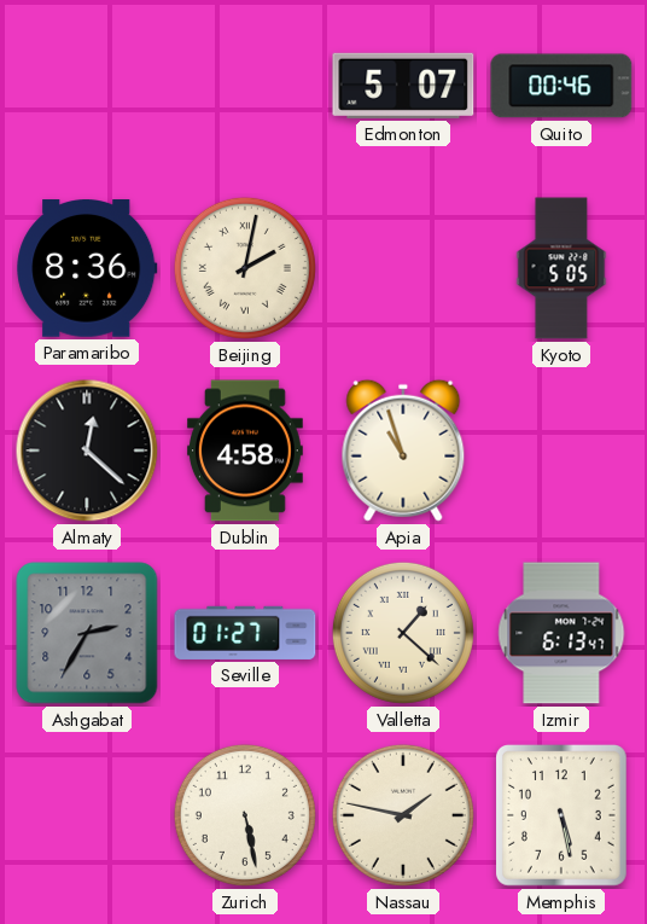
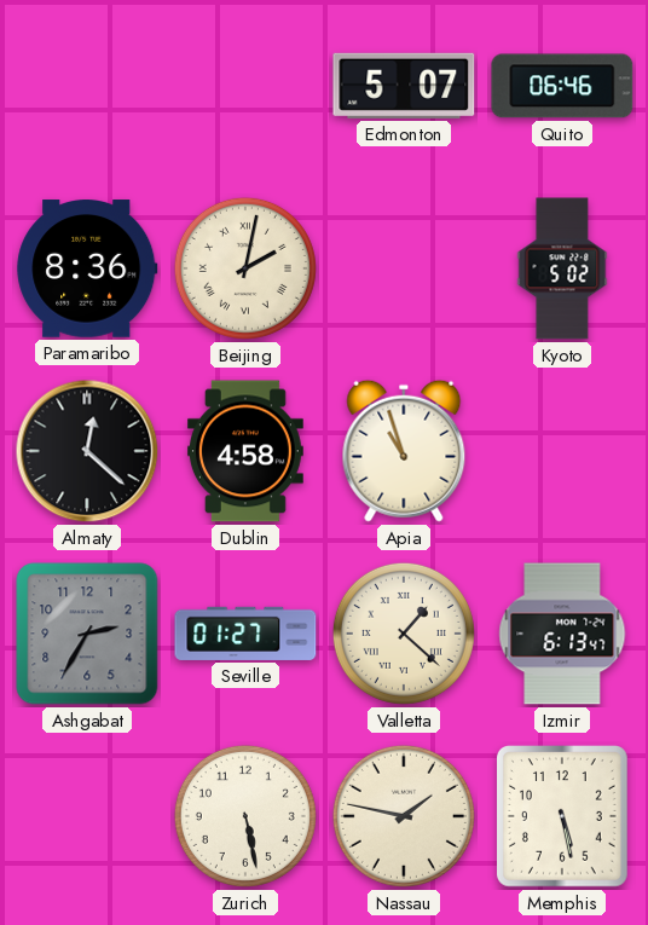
Quito: 00:46 -> 06:46
Kyoto: 5:05 -> 5:02
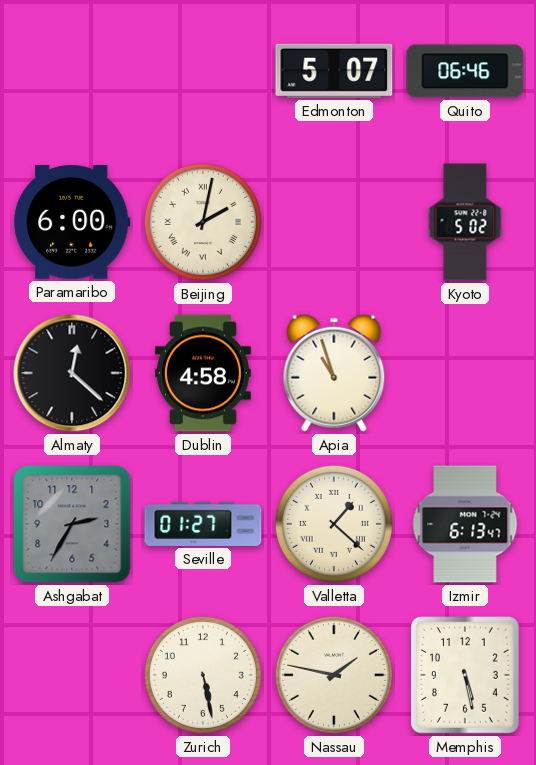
Paramaribo: 8:36 -> 6:00
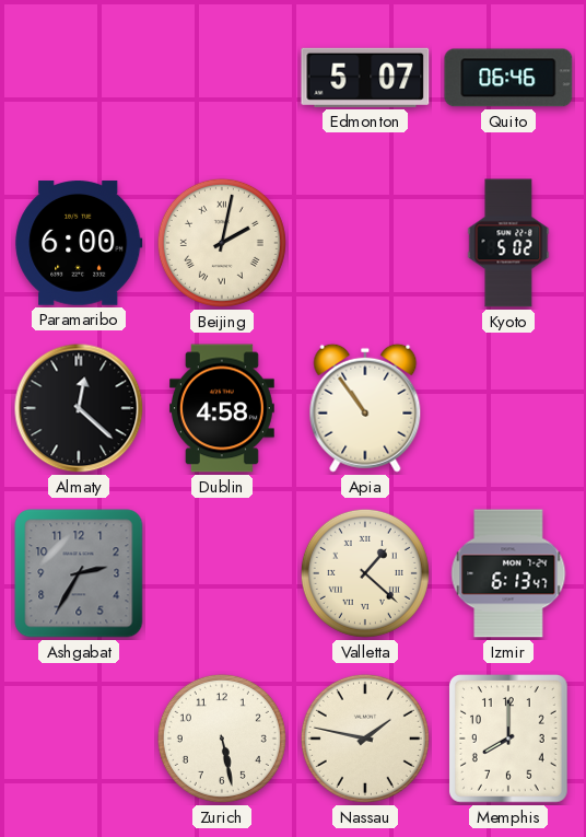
Apia: 10:57 -> 10:54
Seville: 01:27 -> none
Memphis: 5:28 -> 8:00
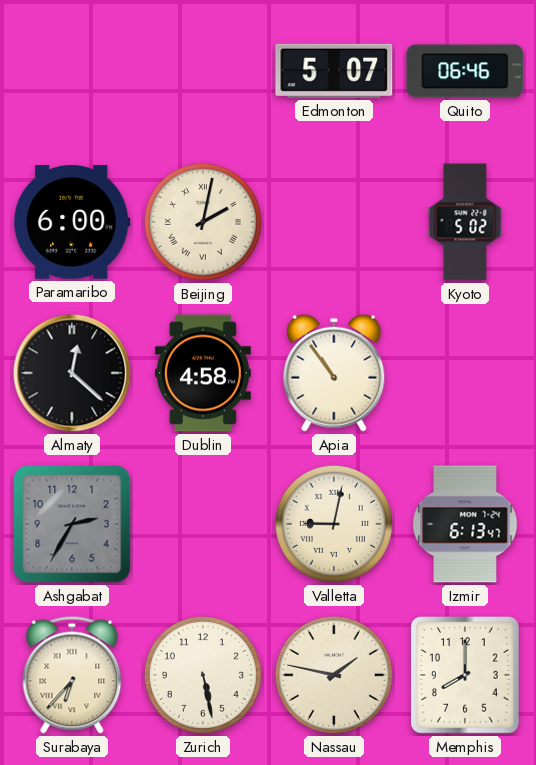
Valletta: 1:22 -> 9:02
Surabaya: none -> 6:37
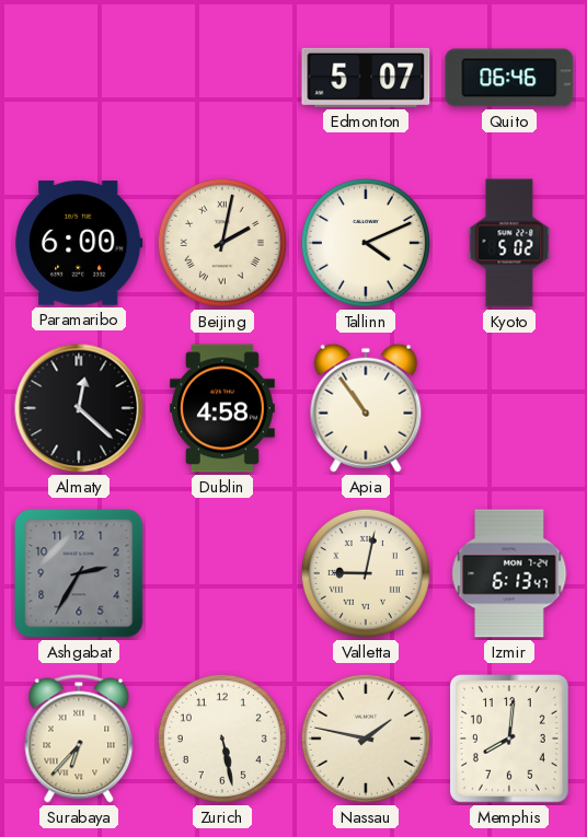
Tallinn: none -> 4:11
Memphis: 8:00 -> 8:01
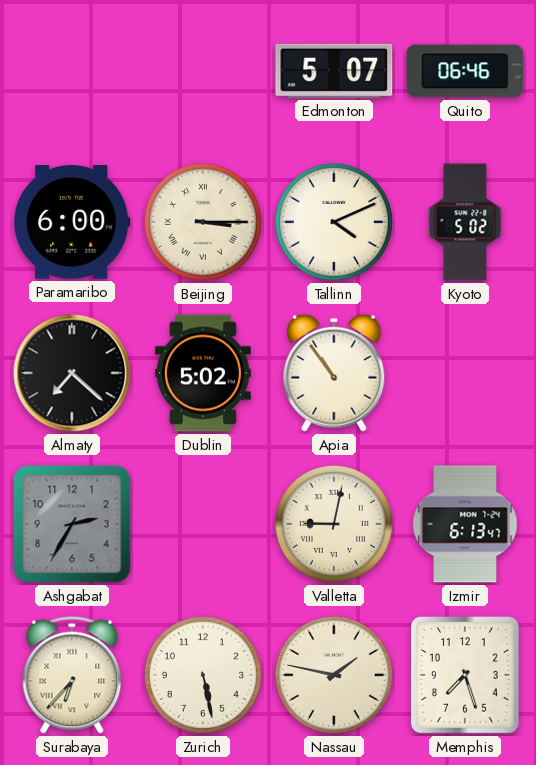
Beijing: 2:02 -> 3:15
Almaty: 12:22 -> 7:22
Dublin: 4:58 -> 5:02
Memphis: 8:01 -> 7:27
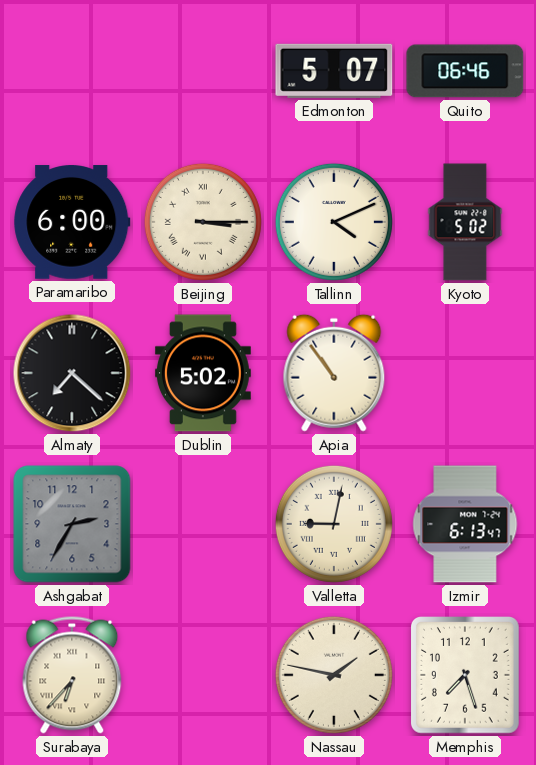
Zurich: 5:28 -> none
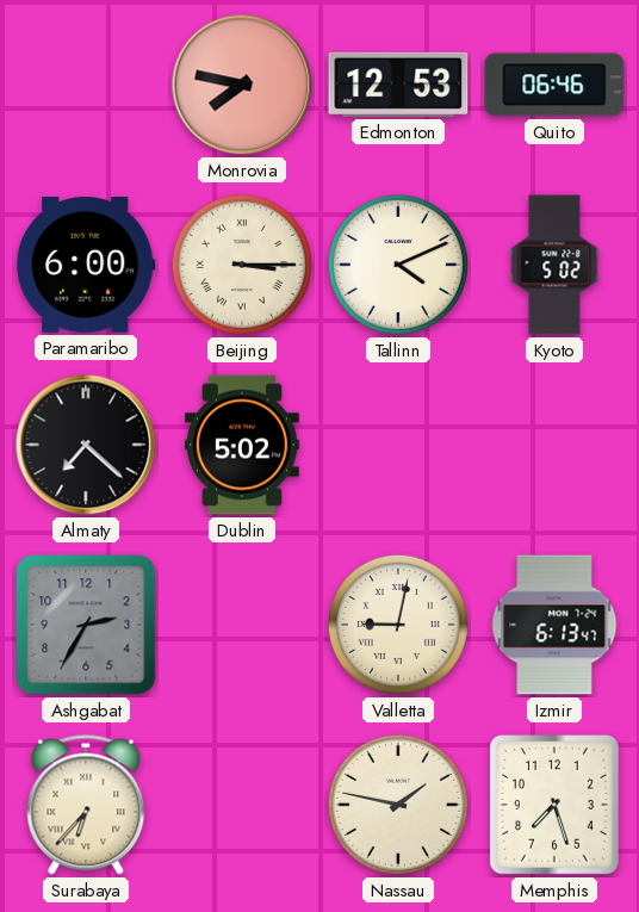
Monrovia: none -> 7:47
Edmonton: 5:07 -> 12:53
Apia: 10:54 -> none
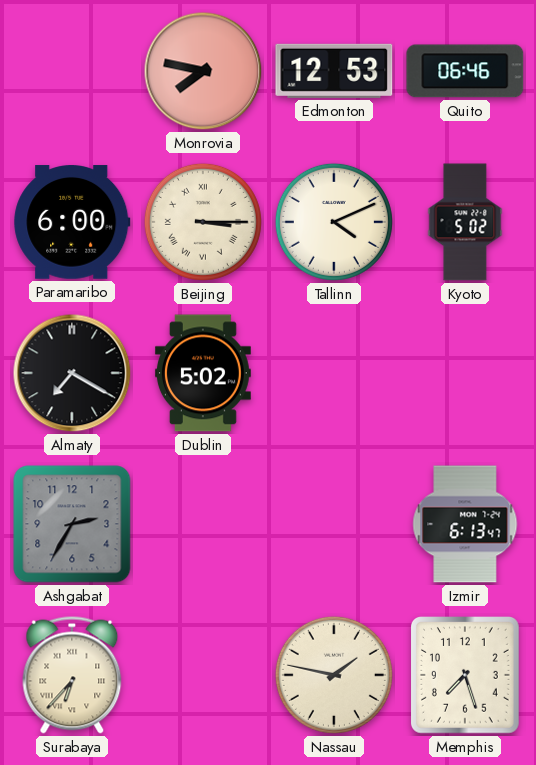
Almaty: 7:22 -> 7:20
Valletta: 9:02 -> none
